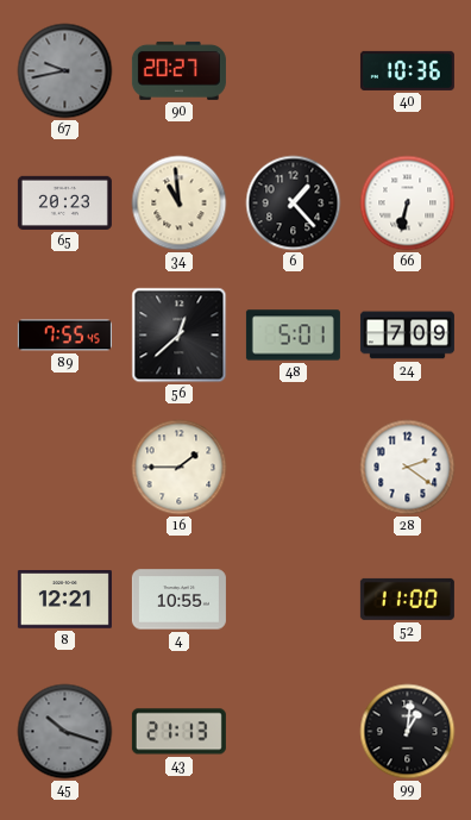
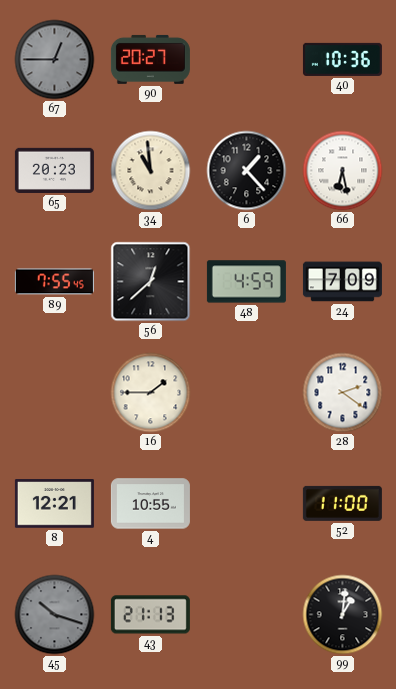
67: 9:43 -> 12:45
66: 6:32 -> 6:28
48: 5:01 -> 4:59
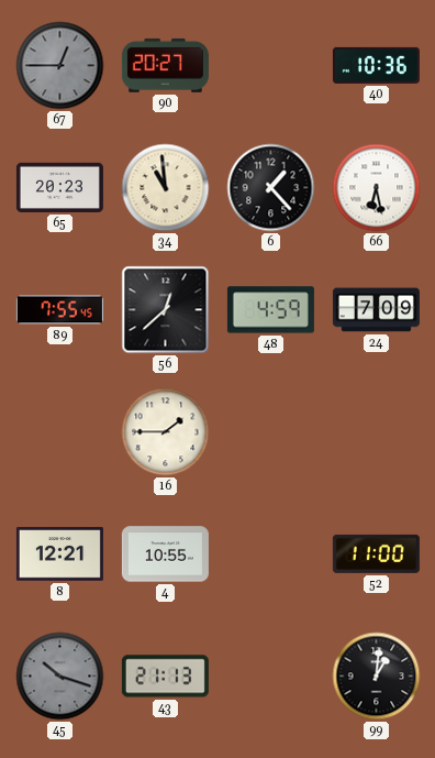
28: 2:21 -> none
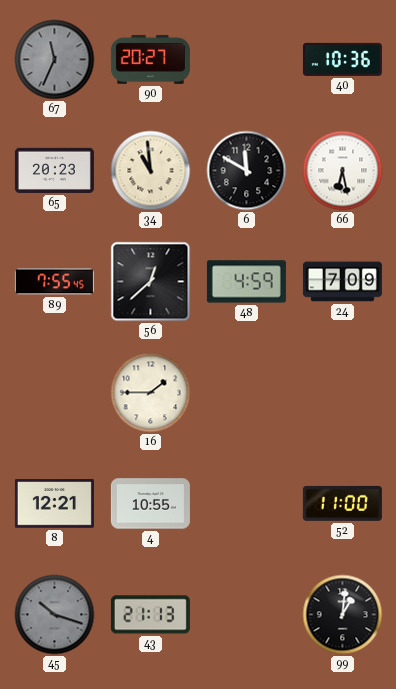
67: 12:45 -> 11:34
6: 1:23 -> 11:50
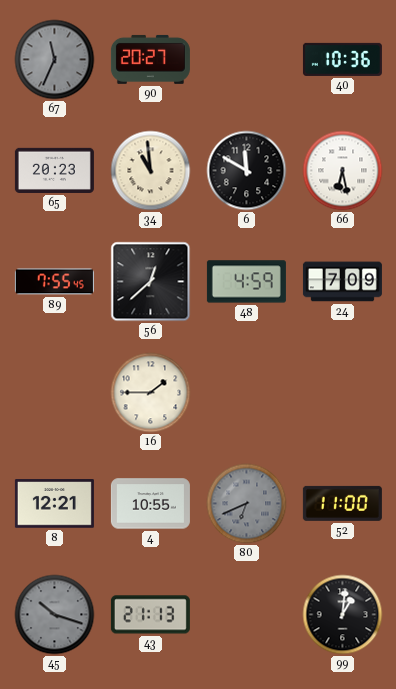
80: none -> 6:41
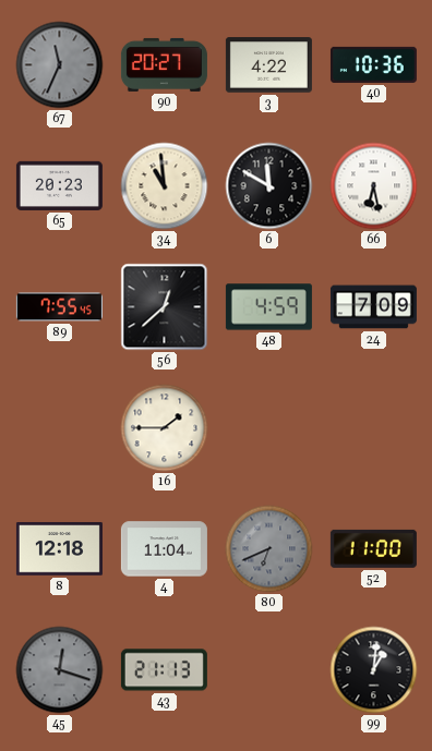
3: none -> 4:22
8: 12:21 -> 12:18
4: 10:55 -> 11:04
45: 10:18 -> 12:18
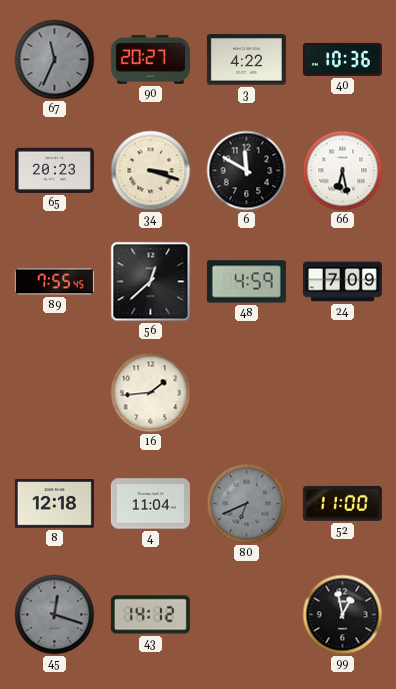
34: 10:59 -> 3:18
16: 1:45 -> 1:44
43: 21:13 -> 14:12
99: 1:01 -> 12:58
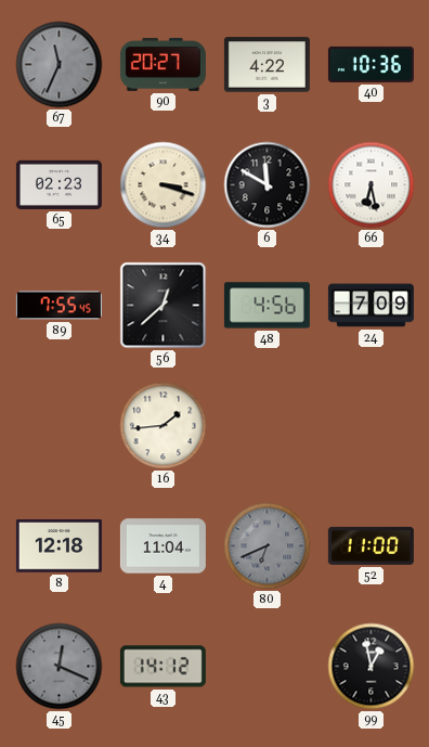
65: 20:23 -> 02:23
48: 4:59 -> 4:56
45: 12:18 -> 12:19
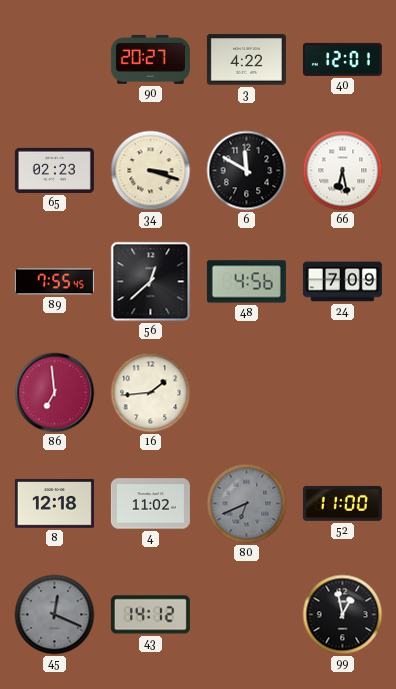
67: 11:34 -> none
40: 10:36 -> 12:01
86: none -> 6:59
4: 11:04 -> 11:02
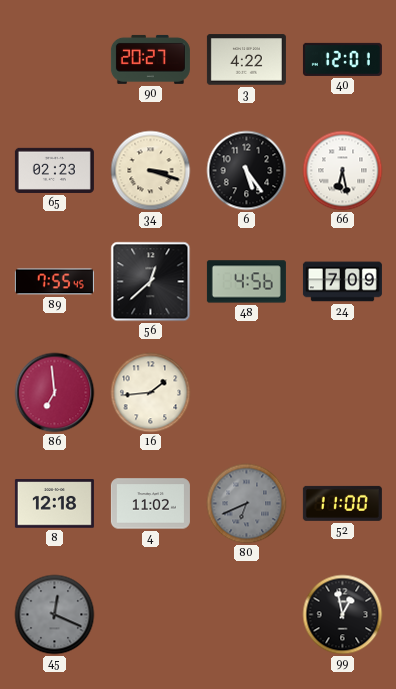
6: 11:50 -> 5:24
43: 14:12 -> none
